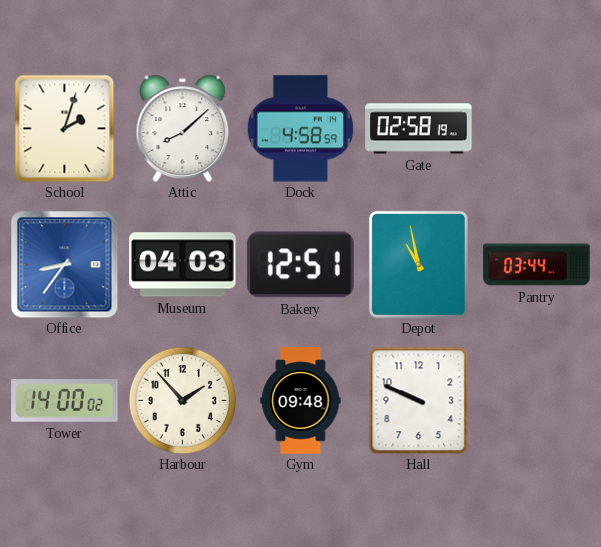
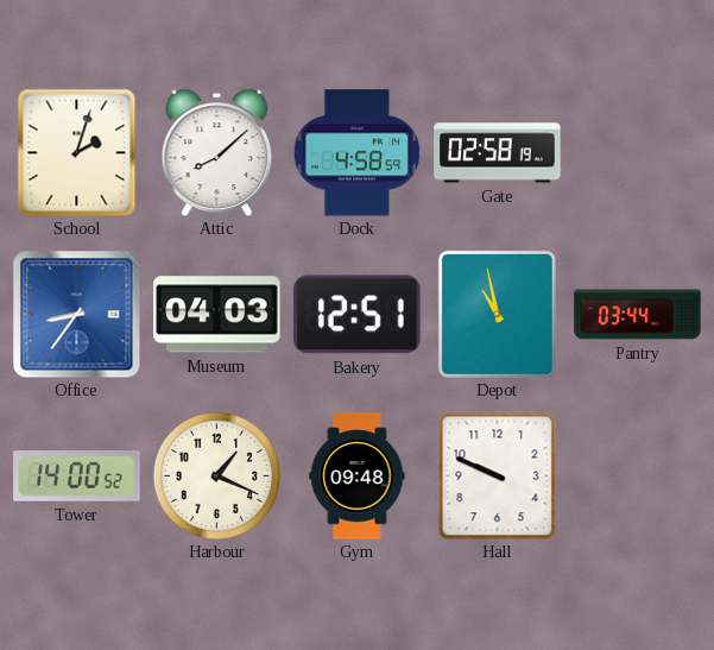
Tower: 14:00:02 -> 14:00:52
Harbour: 1:53 -> 1:19
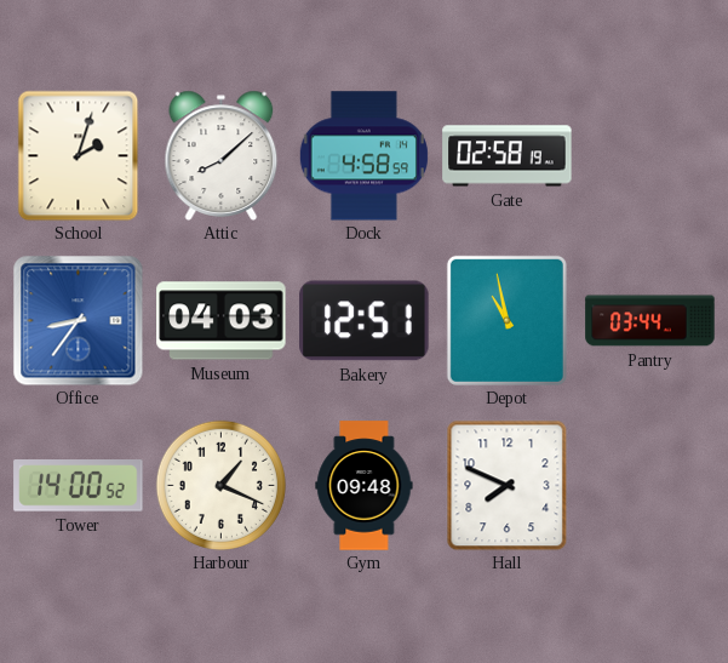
Hall: 9:49 -> 7:49
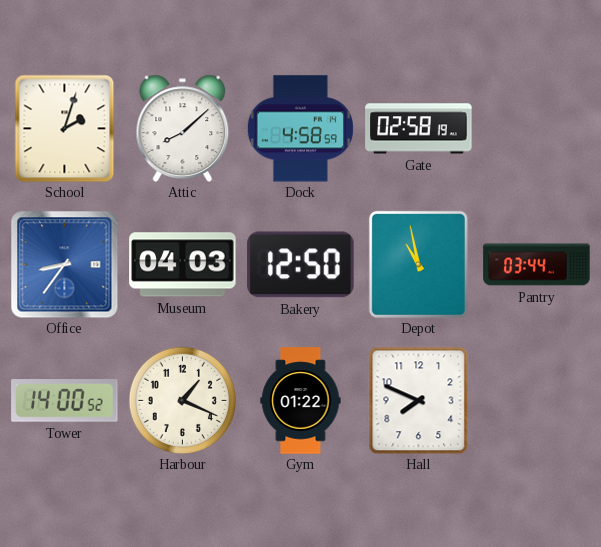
Bakery: 12:51 -> 12:50
Gym: 09:48 -> 01:22
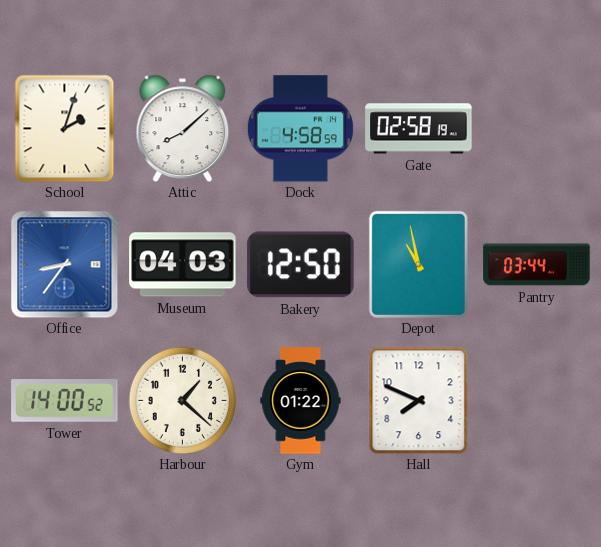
Harbour: 1:19 -> 1:22
